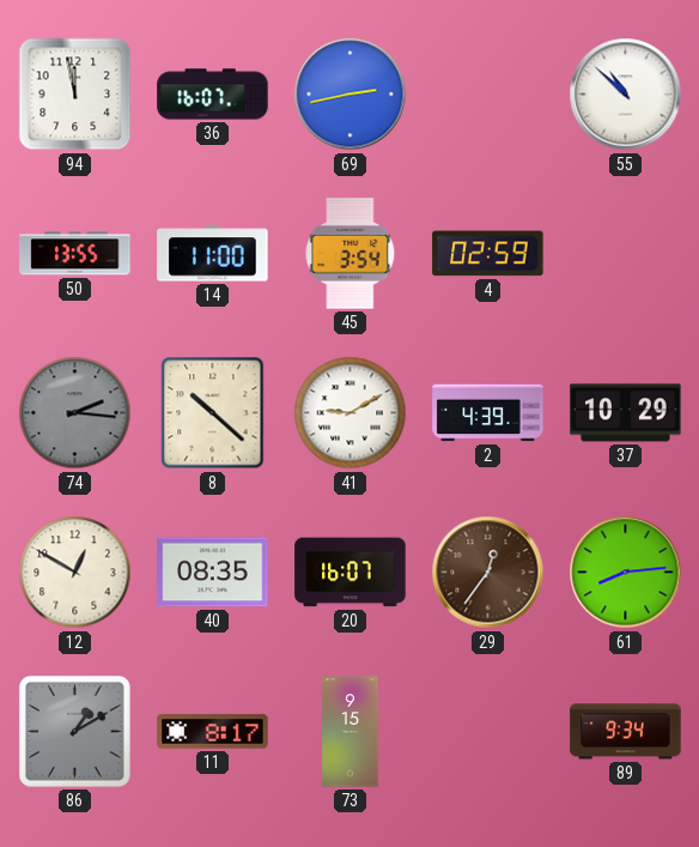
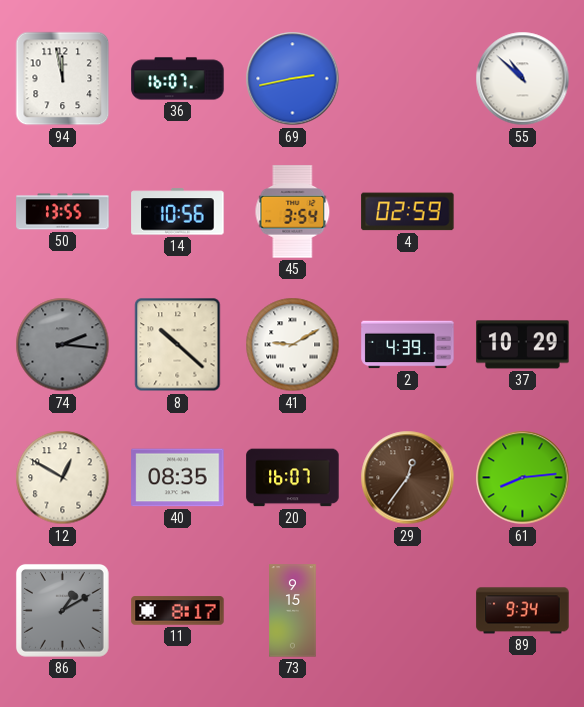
14: 11:00 -> 10:56
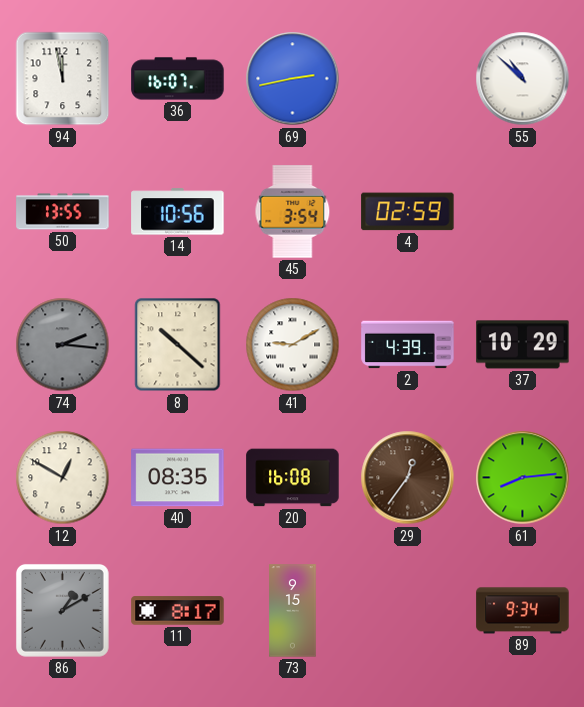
20: 16:07 -> 16:08
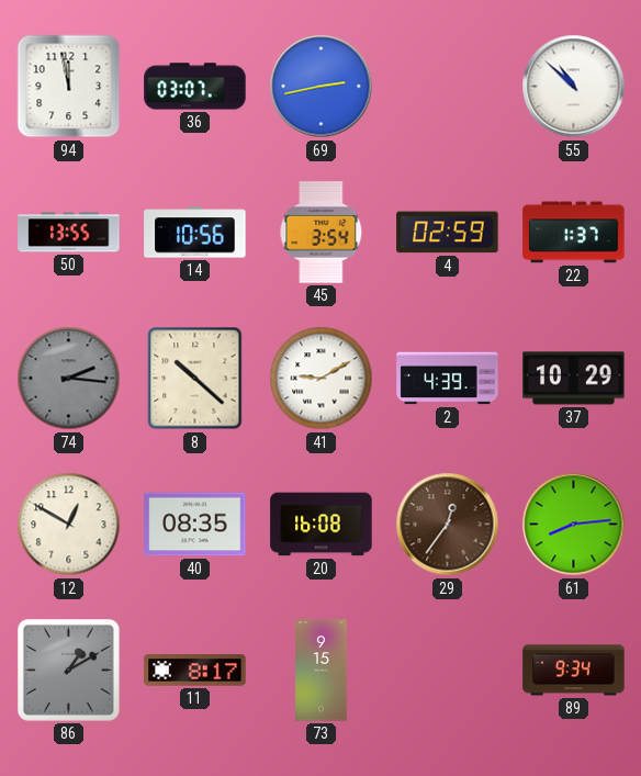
36: 16:07 -> 03:07
22: none -> 1:37
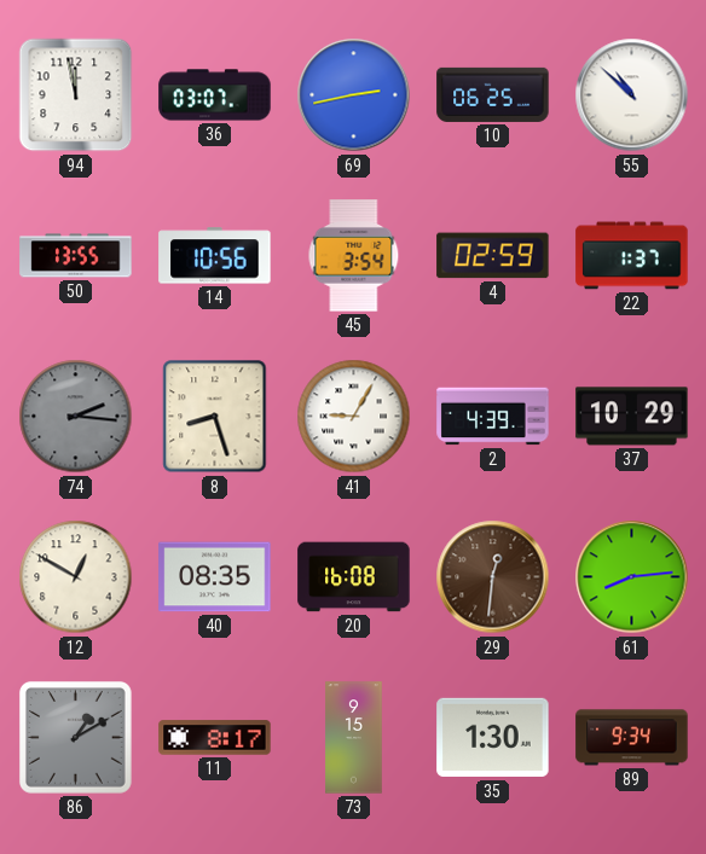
10: none -> 06:25
8: 10:22 -> 8:27
41: 9:10 -> 9:05
29: 12:36 -> 12:31
35: none -> 1:30
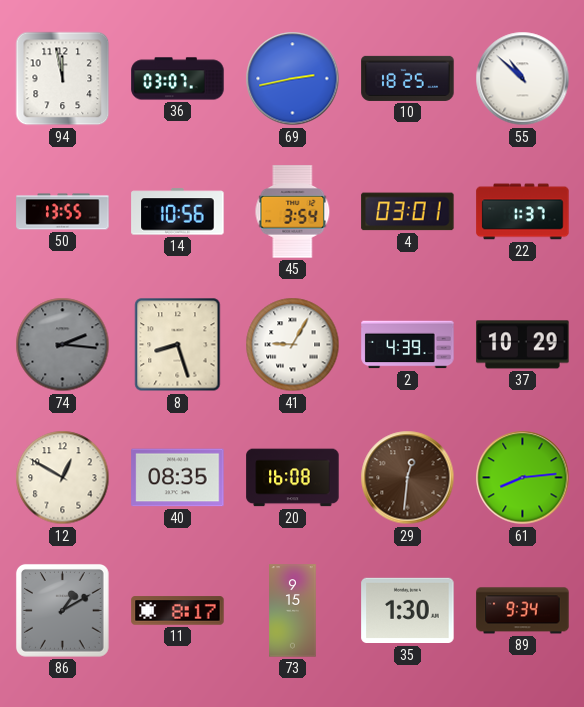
10: 06:25 -> 18:25
4: 02:59 -> 03:01
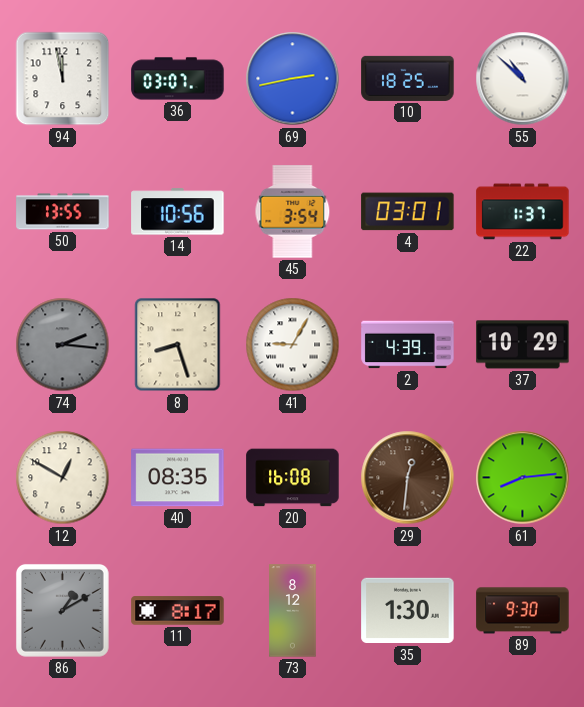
73: 9:15 -> 8:12
89: 9:34 -> 9:30
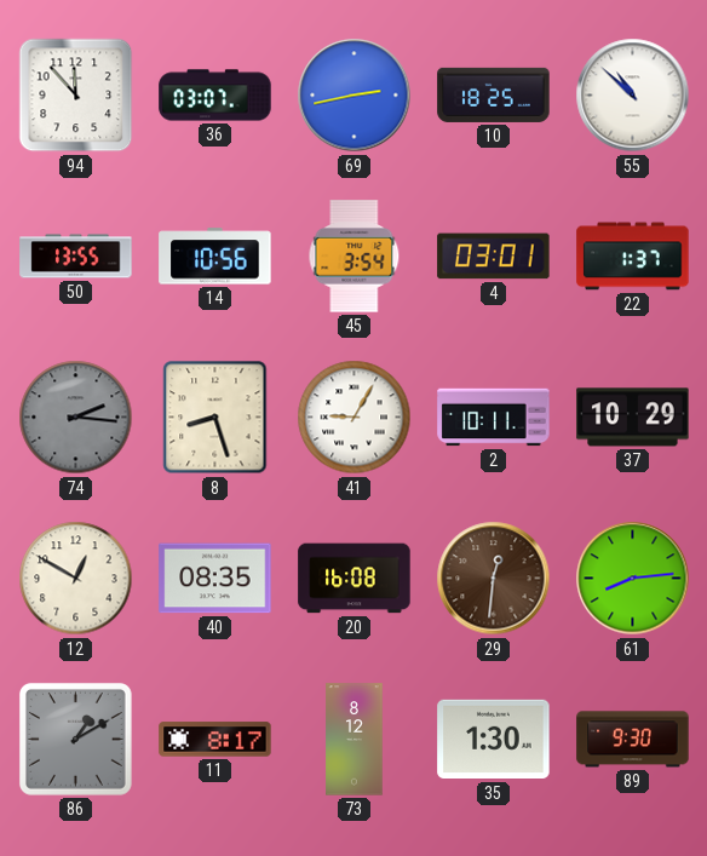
94: 11:58 -> 11:53
2: 4:39 -> 10:11
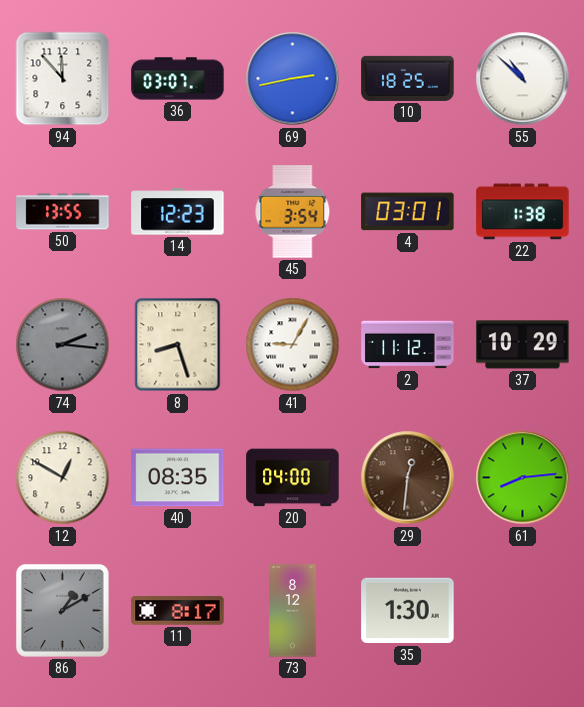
14: 10:56 -> 12:23
22: 1:37 -> 1:38
2: 10:11 -> 11:12
20: 16:08 -> 04:00
89: 9:30 -> none
